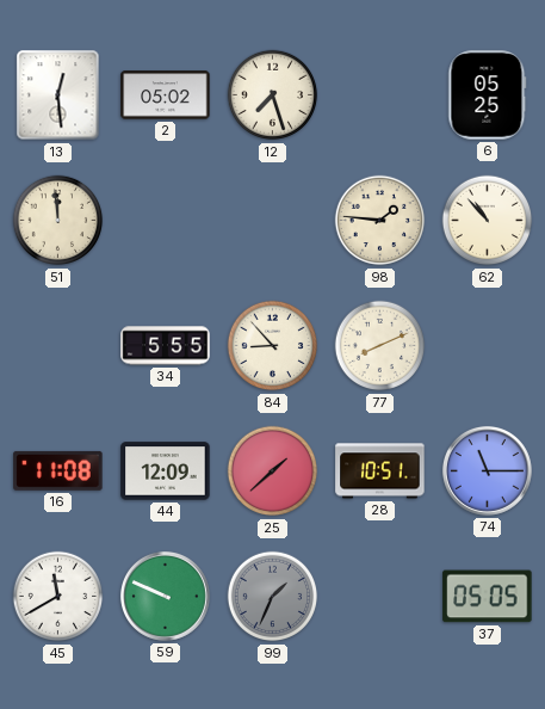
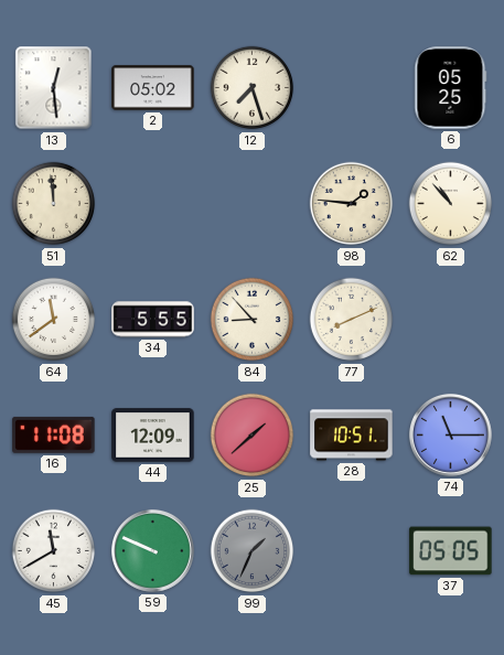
64: none -> 11:39
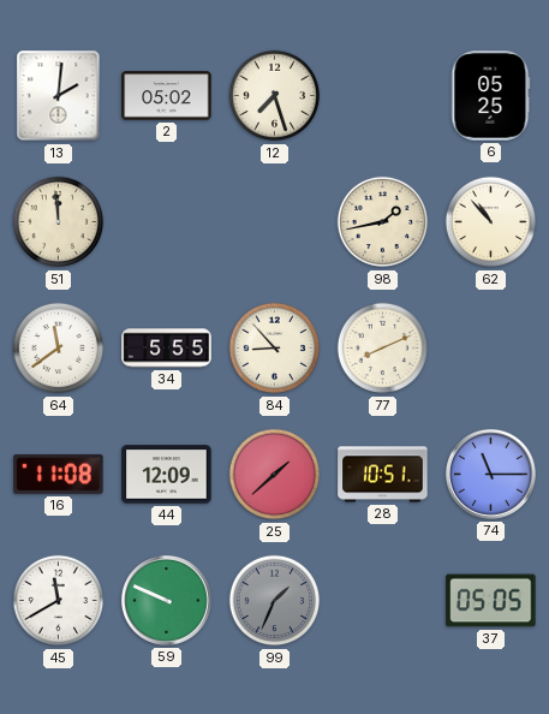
13: 12:29 -> 2:01
98: 1:46 -> 1:43
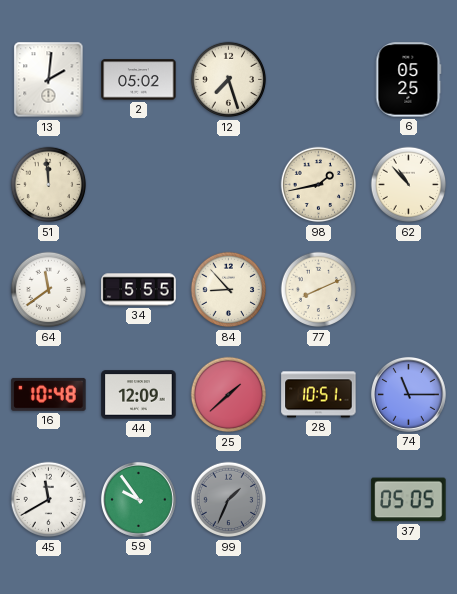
16: 11:08 -> 10:48
59: 9:49 -> 9:54
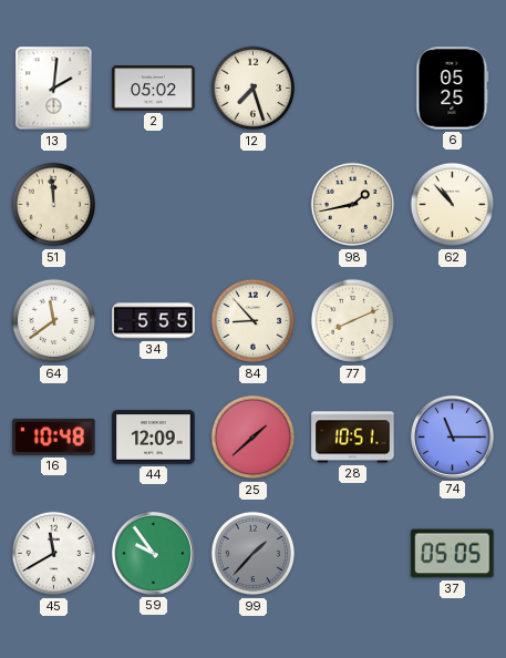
99: 1:34 -> 1:37
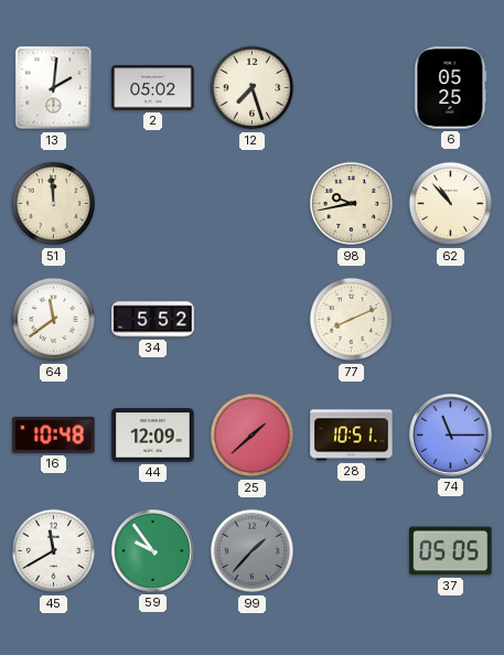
98: 1:43 -> 9:43
34: 5:55 -> 5:52
84: 8:53 -> none
